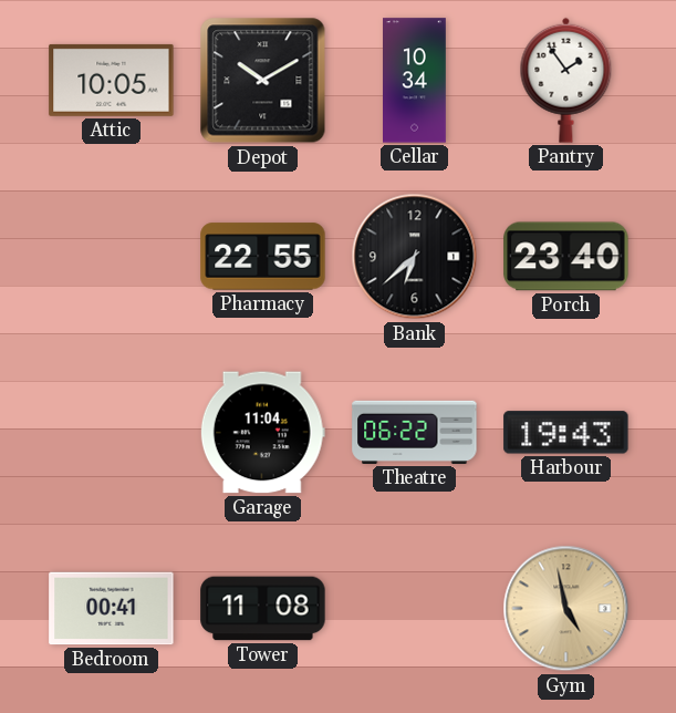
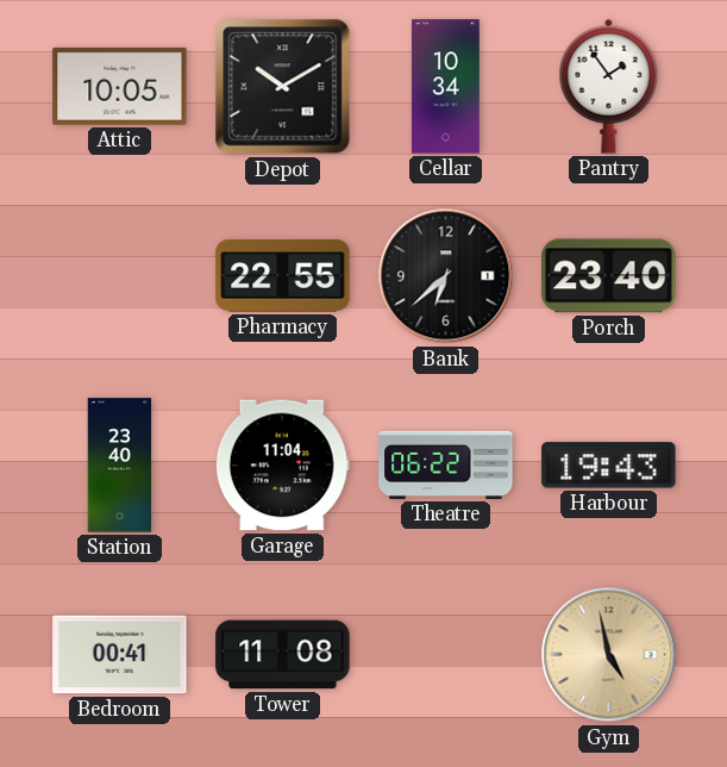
Station: none -> 23:40
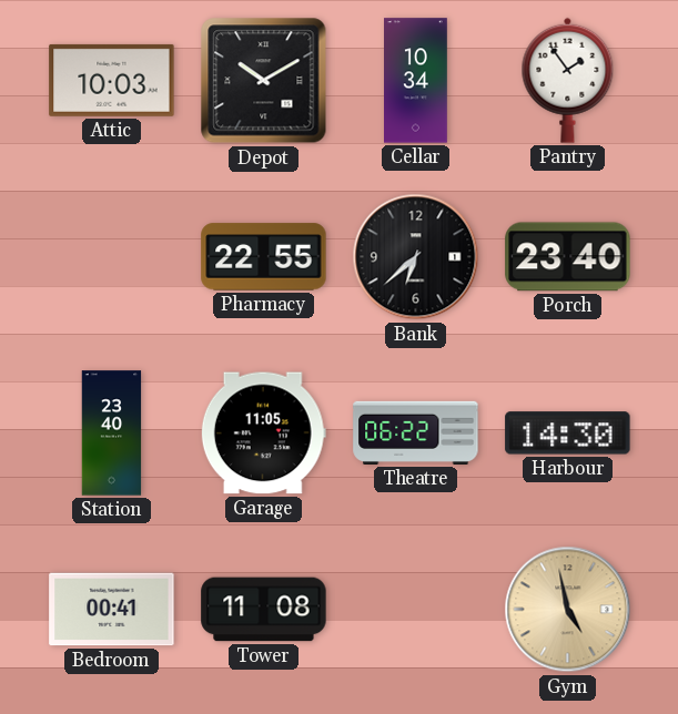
Attic: 10:05 -> 10:03
Garage: 11:04 -> 11:05
Harbour: 19:43 -> 14:30
